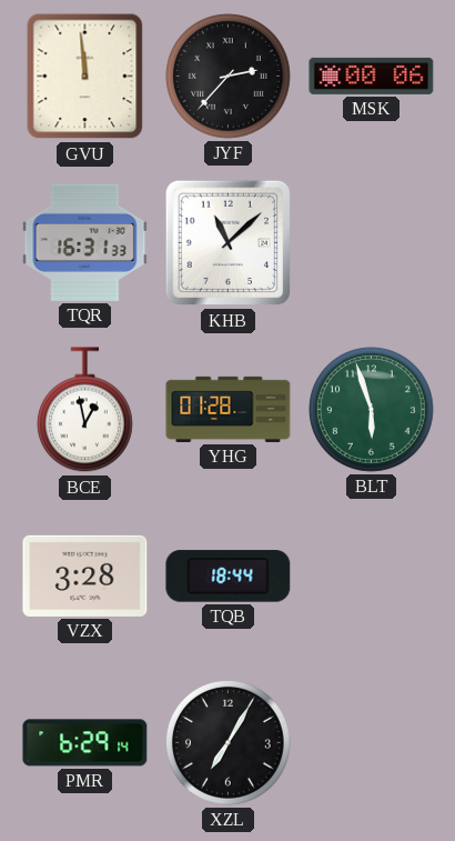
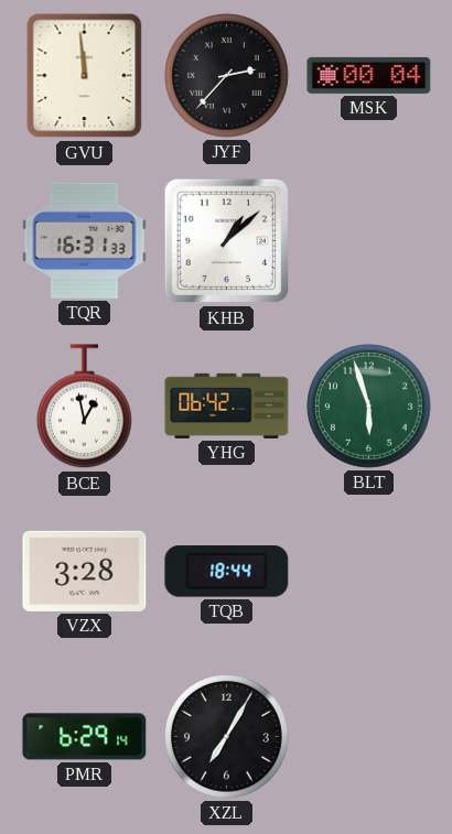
MSK: 00:06 -> 00:04
KHB: 11:08 -> 1:08
YHG: 01:28 -> 06:42
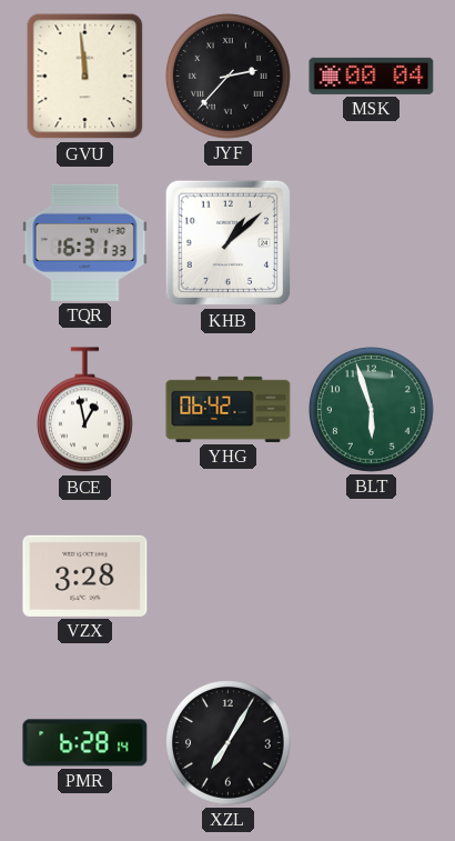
TQB: 18:44 -> none
PMR: 6:29 -> 6:28
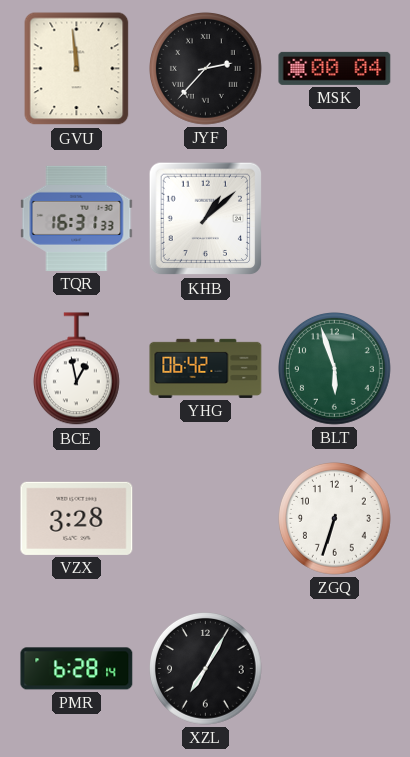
ZGQ: none -> 6:33
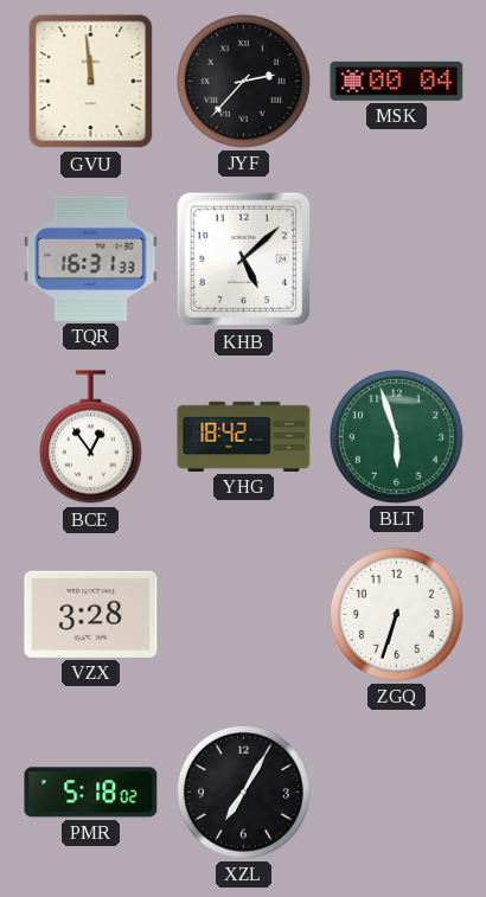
KHB: 1:08 -> 5:08
BCE: 12:58 -> 12:54
YHG: 06:42 -> 18:42
PMR: 6:28 -> 5:18
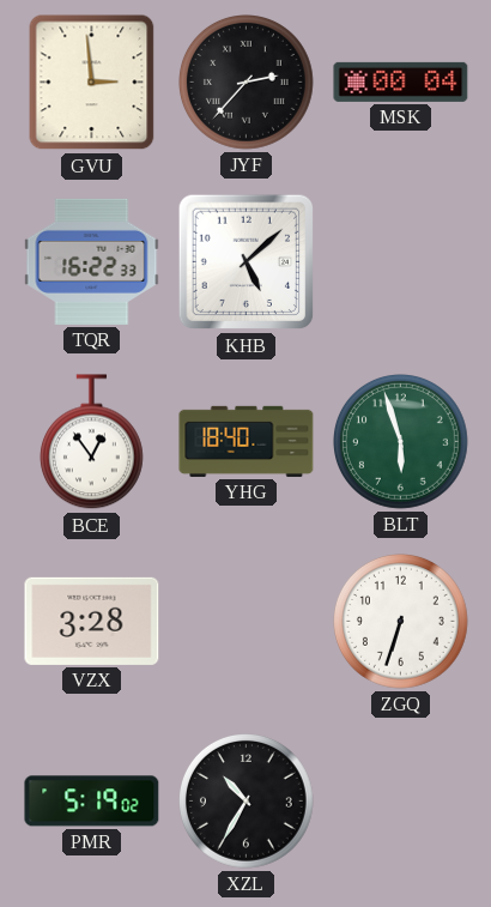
GVU: 11:59 -> 2:59
TQR: 16:31 -> 16:22
YHG: 18:42 -> 18:40
PMR: 5:18 -> 5:19
XZL: 7:05 -> 10:35
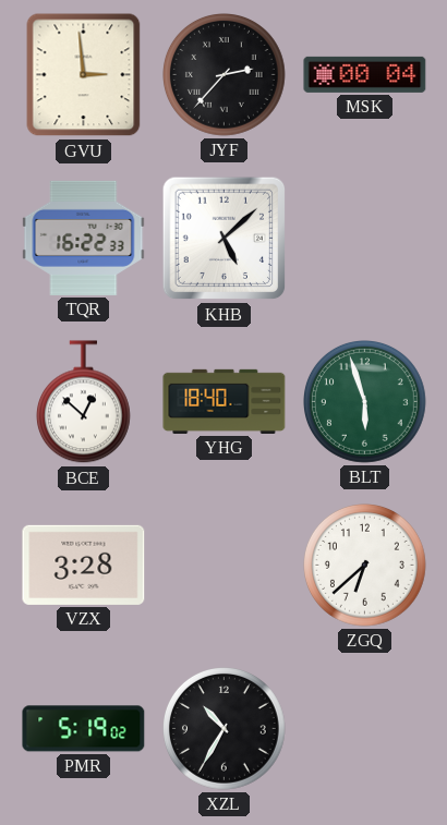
BCE: 12:54 -> 12:52
ZGQ: 6:33 -> 6:38
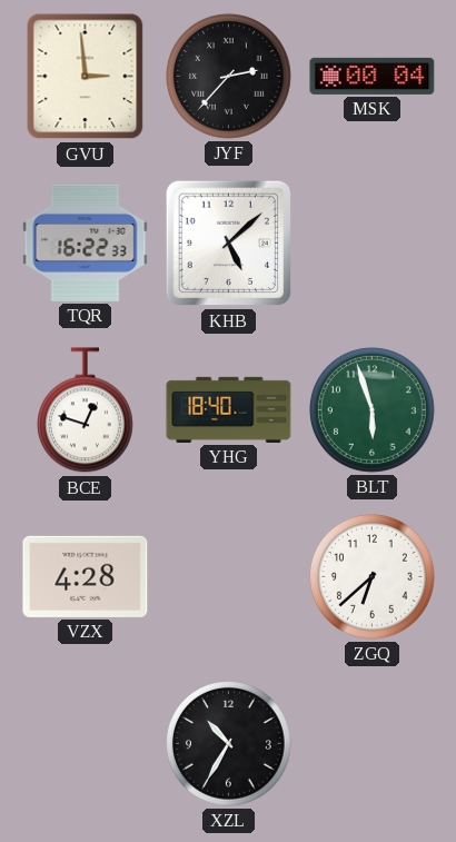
BCE: 12:52 -> 12:48
VZX: 3:28 -> 4:28
PMR: 5:19 -> none
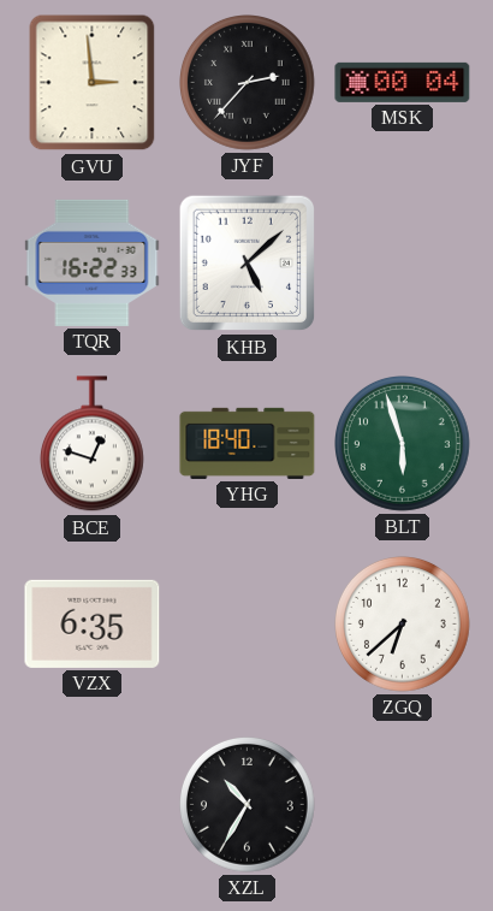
VZX: 4:28 -> 6:35
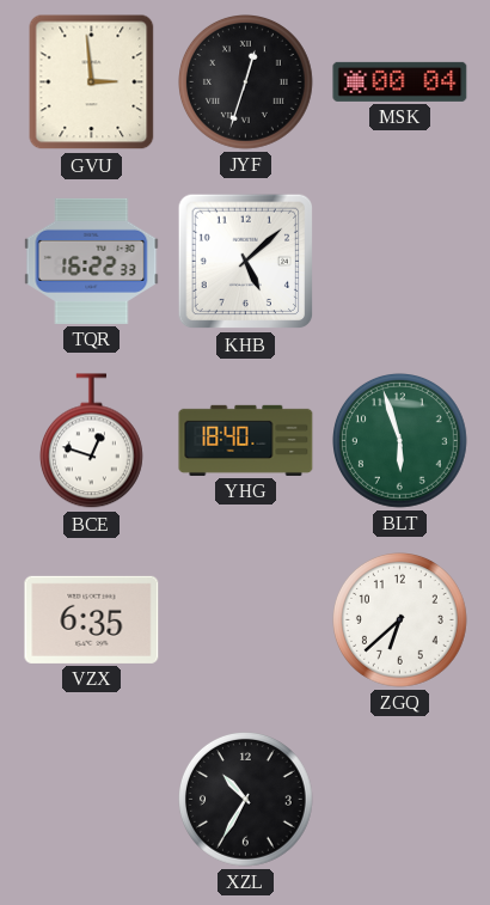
JYF: 2:37 -> 12:33
